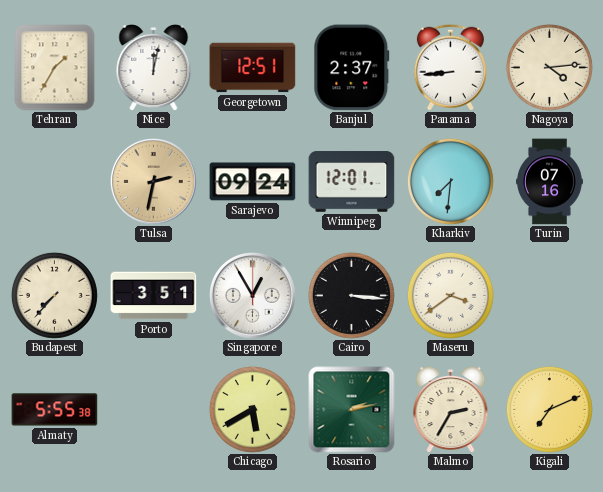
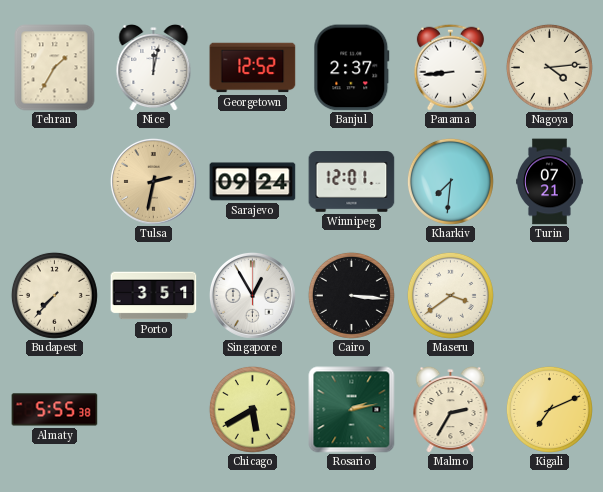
Georgetown: 12:51 -> 12:52
Turin: 07:16 -> 07:21
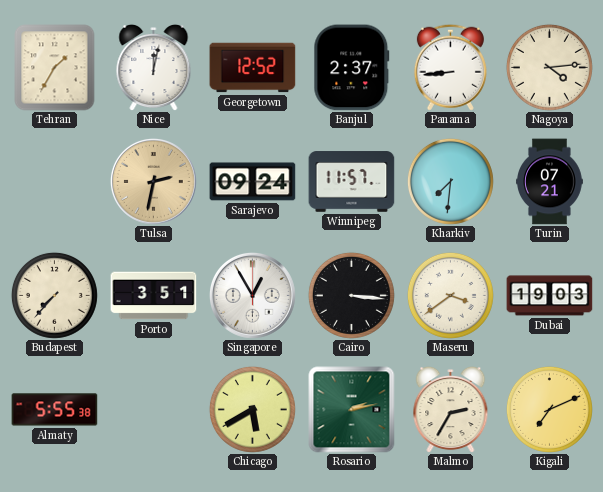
Winnipeg: 12:01 -> 11:57
Dubai: none -> 19:03
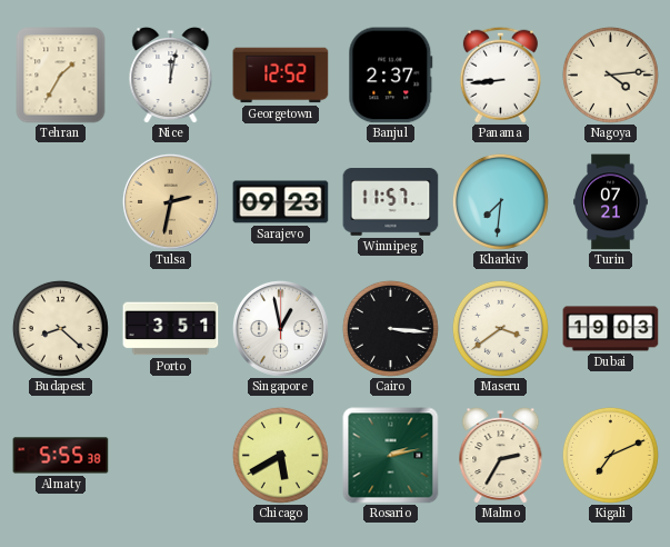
Sarajevo: 09:24 -> 09:23
Budapest: 7:37 -> 8:22
Singapore: 12:55 -> 12:58
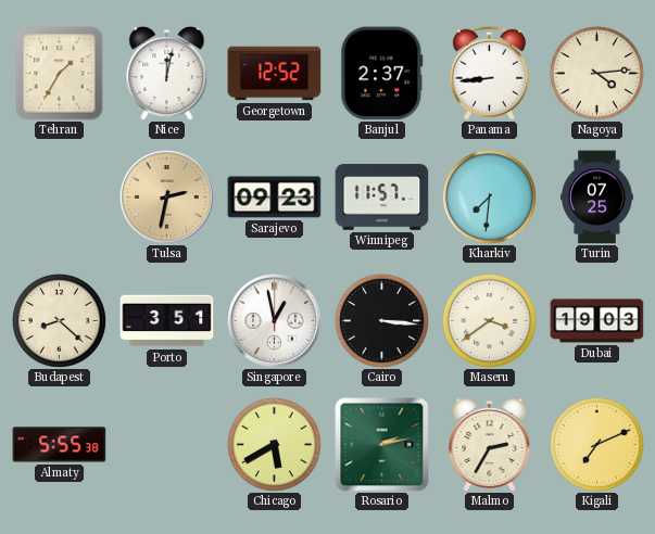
Turin: 07:21 -> 07:25
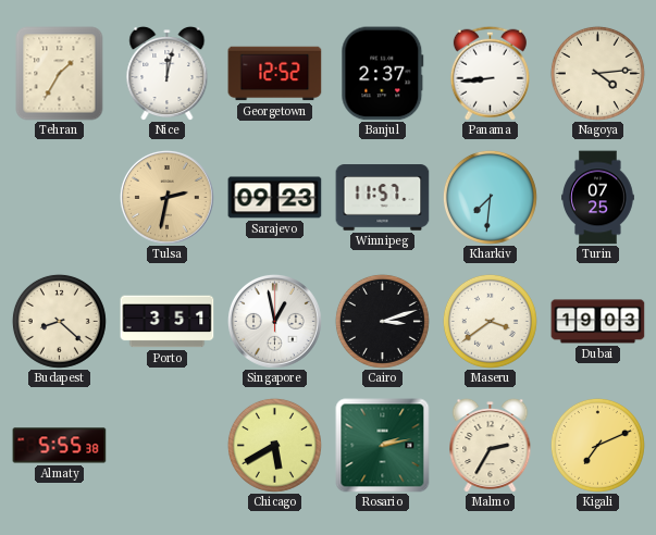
Cairo: 3:16 -> 3:12
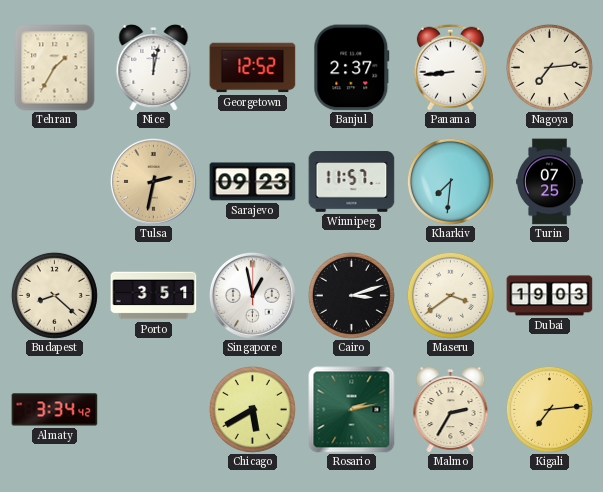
Nagoya: 4:14 -> 7:14
Almaty: 5:55 -> 3:34
Kigali: 7:11 -> 7:14
